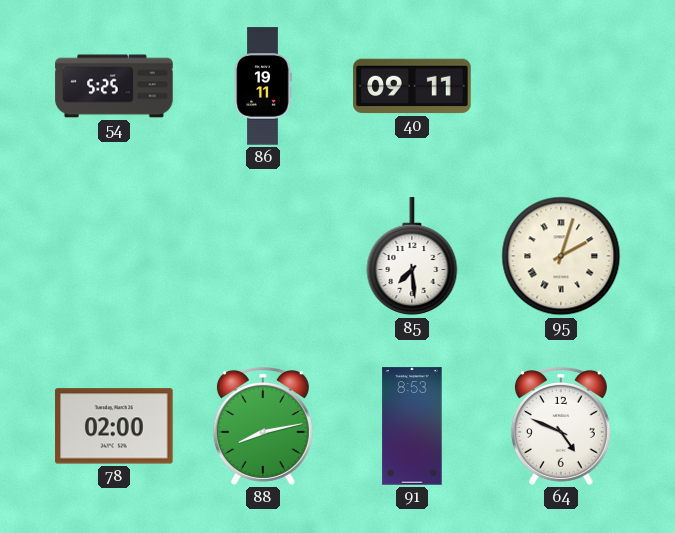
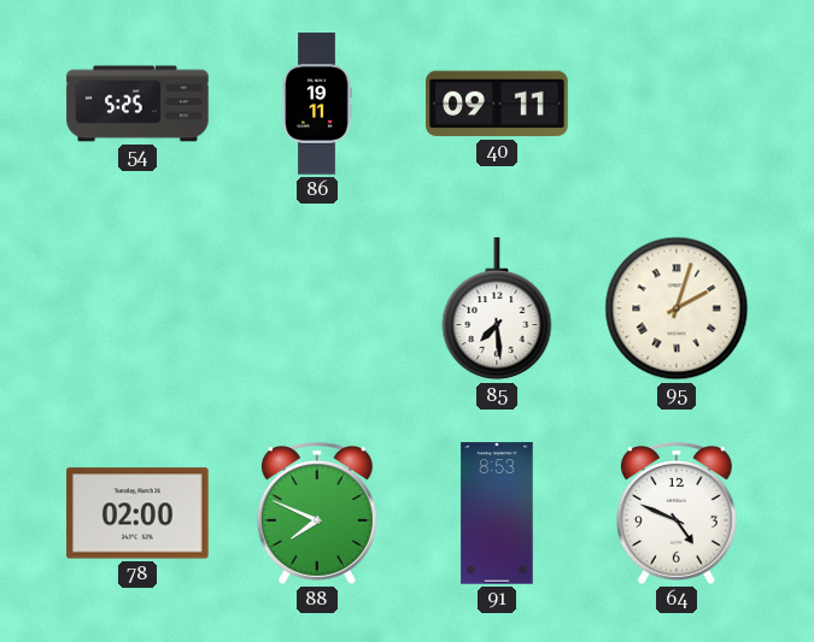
88: 8:13 -> 7:49
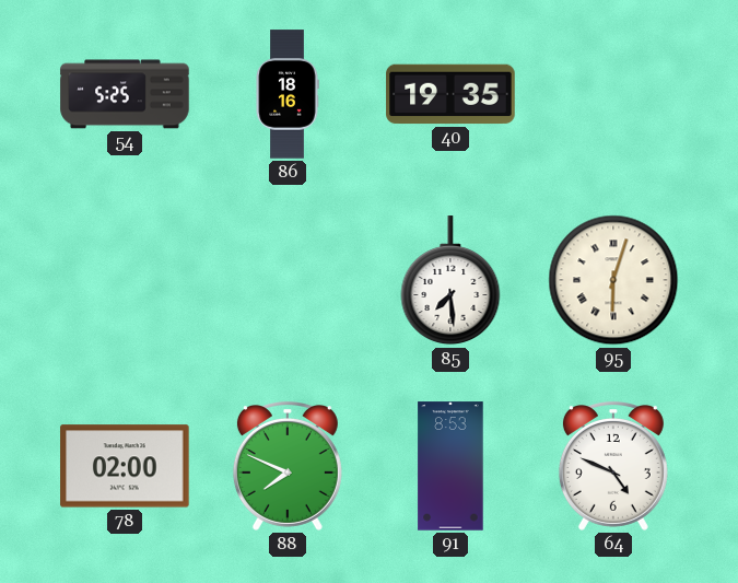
86: 19:11 -> 18:16
40: 09:11 -> 19:35
95: 2:03 -> 6:03
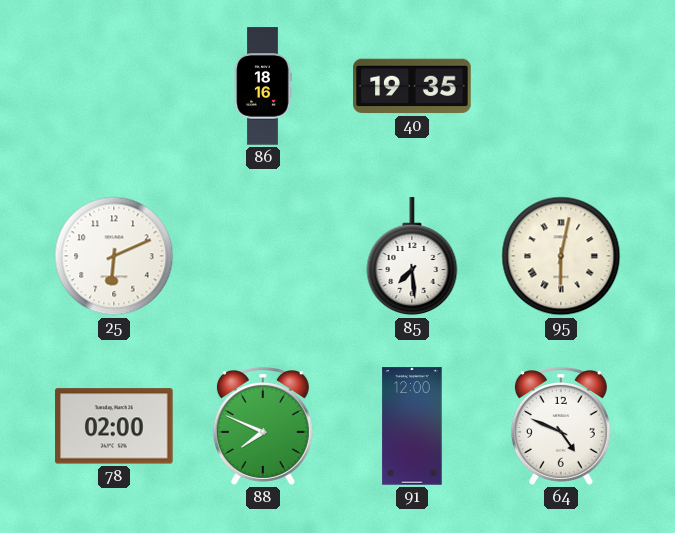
54: 5:25 -> none
25: none -> 6:11
95: 6:03 -> 6:02
91: 8:53 -> 12:00
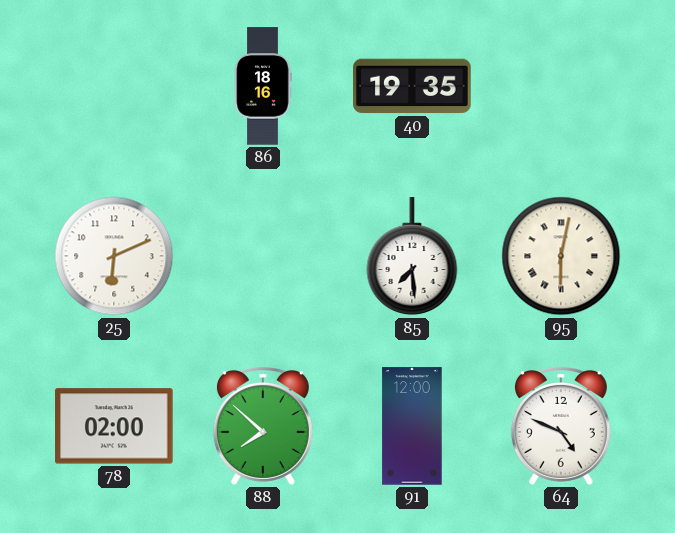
88: 7:49 -> 7:52
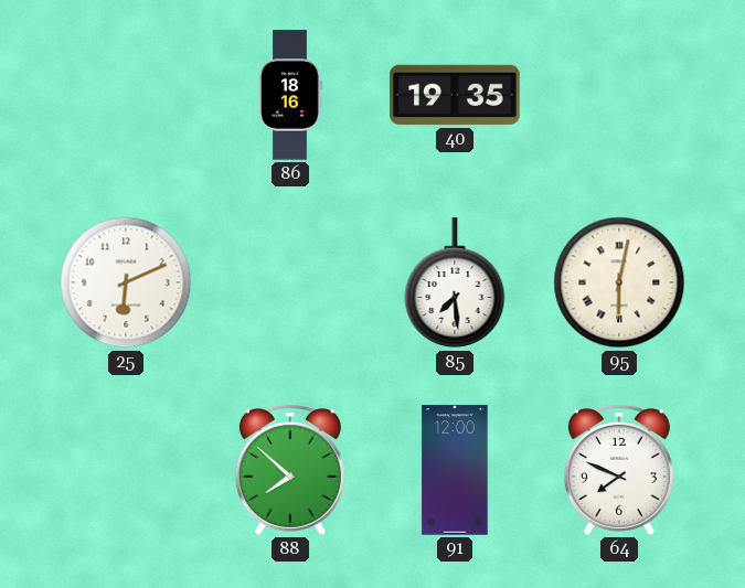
78: 02:00 -> none
64: 4:49 -> 7:49
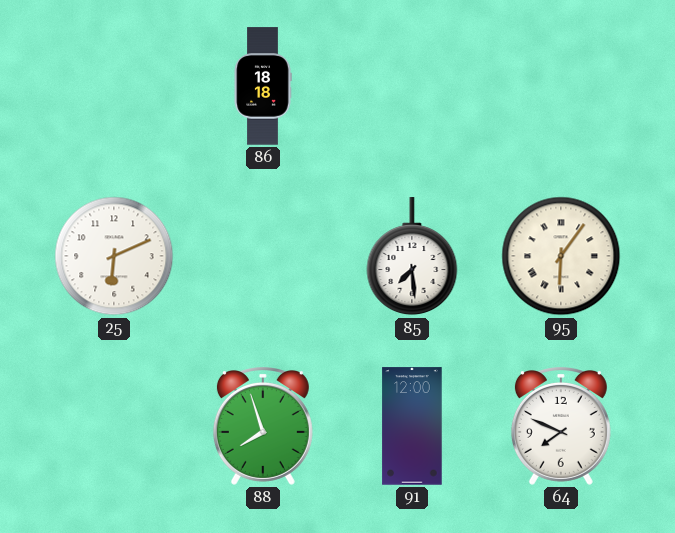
86: 18:16 -> 18:18
40: 19:35 -> none
95: 6:02 -> 6:06
88: 7:52 -> 7:57
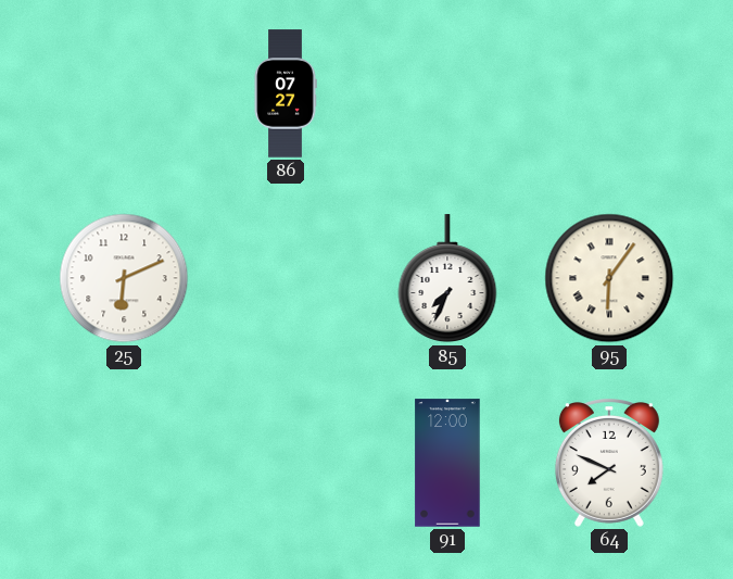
86: 18:18 -> 07:27
85: 7:29 -> 7:34
88: 7:57 -> none
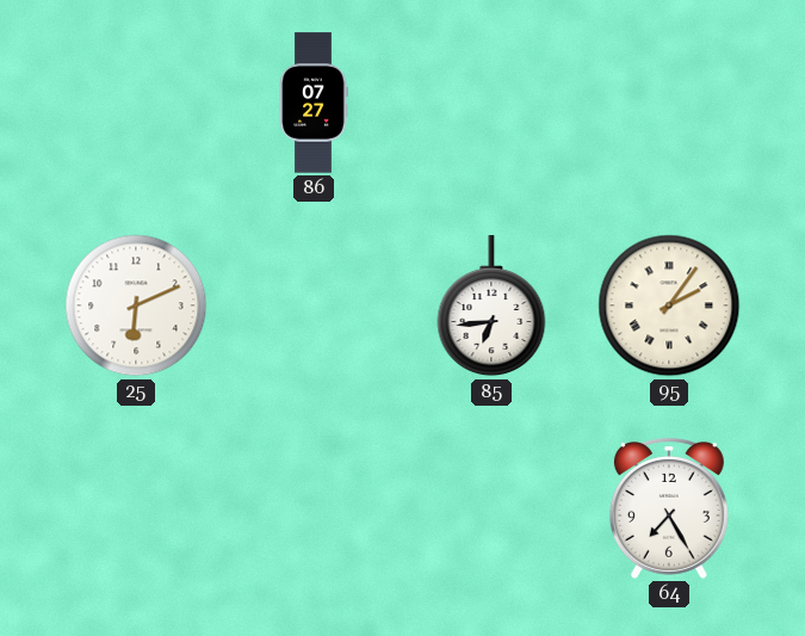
85: 7:34 -> 6:44
95: 6:06 -> 2:06
91: 12:00 -> none
64: 7:49 -> 7:25
